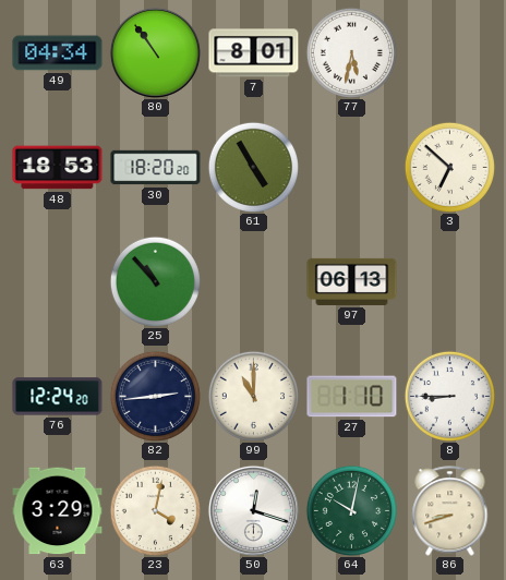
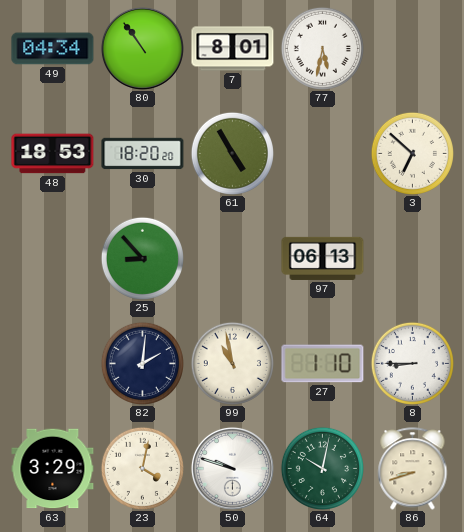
25: 10:53 -> 8:53
76: 12:24 -> none
82: 2:44 -> 2:01
99: 11:00 -> 10:58
50: 12:18 -> 9:48
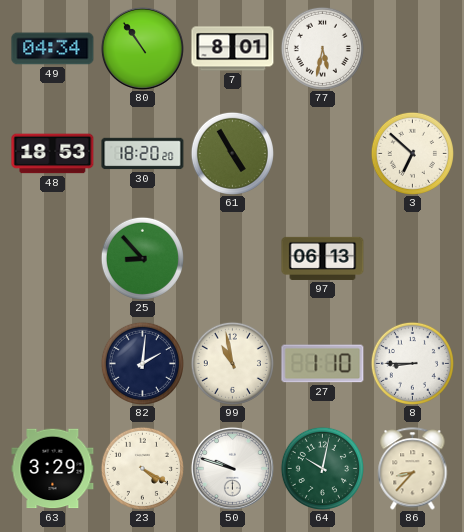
23: 4:02 -> 4:20
86: 8:42 -> 8:37
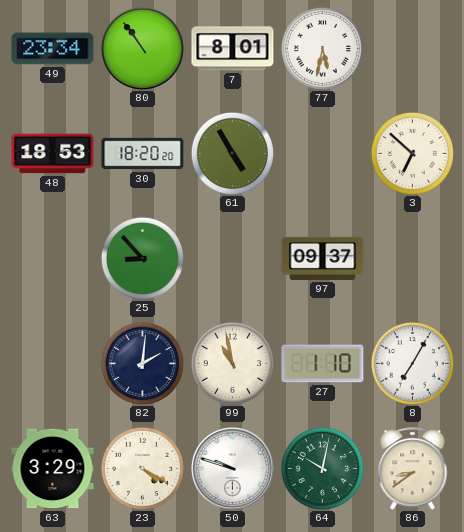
49: 04:34 -> 23:34
97: 06:13 -> 09:37
8: 8:45 -> 7:05
86: 8:37 -> 8:39
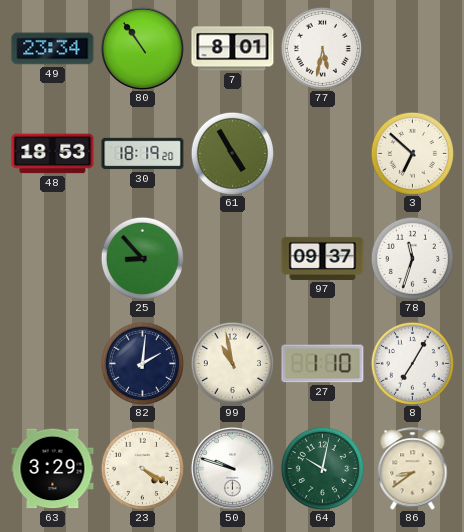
30: 18:20 -> 18:19
78: none -> 11:33
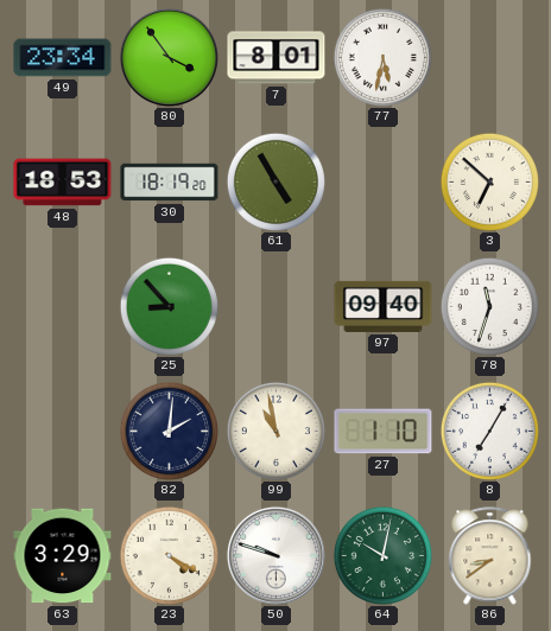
80: 10:54 -> 3:54
97: 09:37 -> 09:40
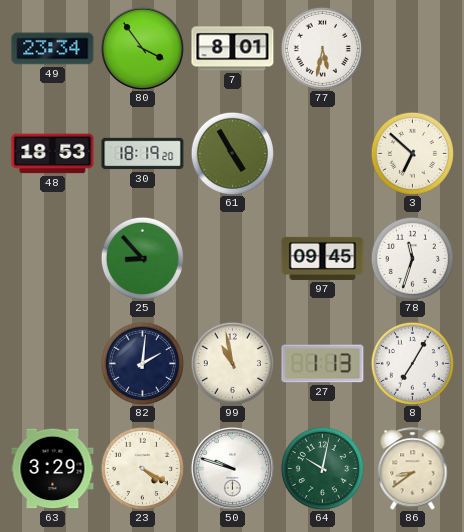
97: 09:40 -> 09:45
27: 1:10 -> 1:13
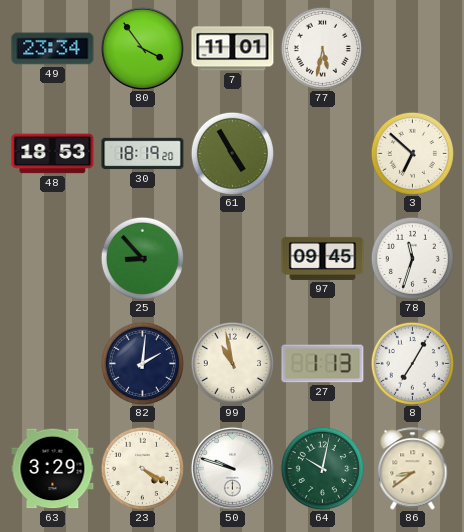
7: 8:01 -> 11:01
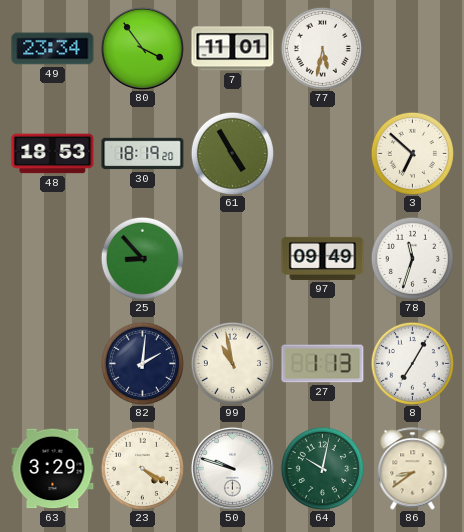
97: 09:45 -> 09:49
